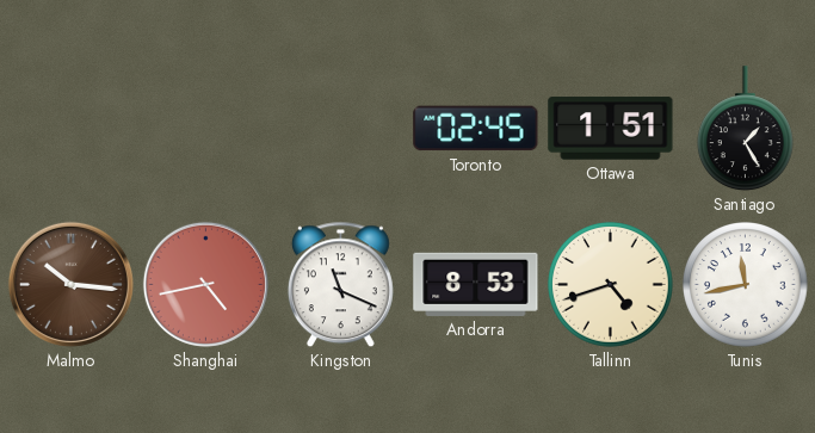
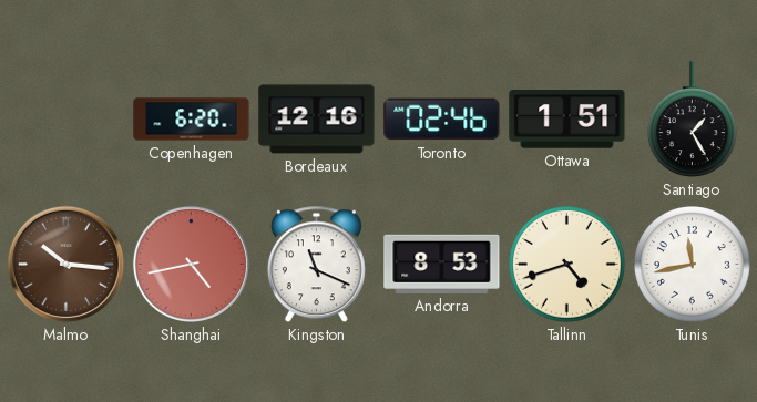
Copenhagen: none -> 6:20
Bordeaux: none -> 12:16
Toronto: 02:45 -> 02:46
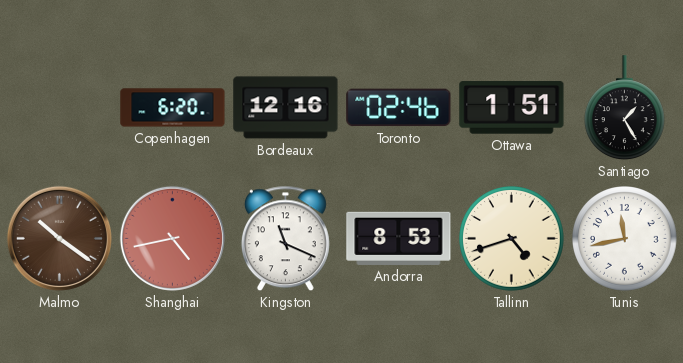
Malmo: 10:16 -> 10:21
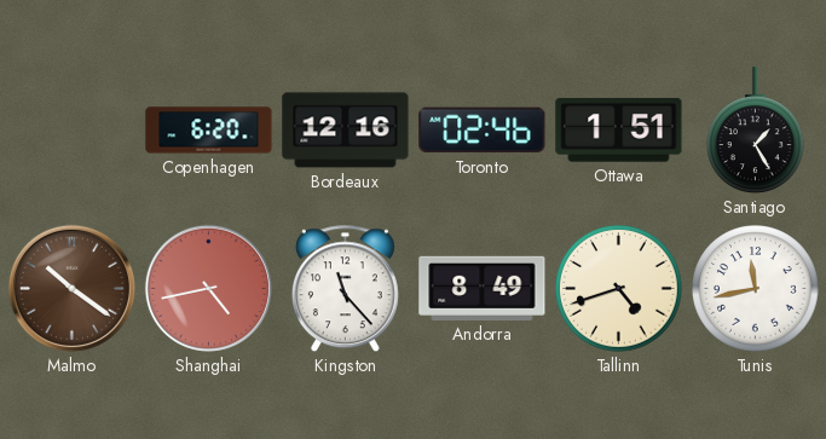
Kingston: 11:19 -> 11:23
Andorra: 8:53 -> 8:49
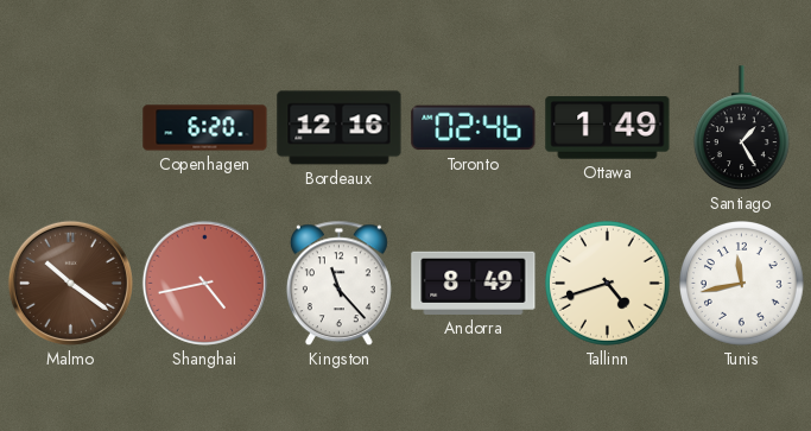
Ottawa: 1:51 -> 1:49
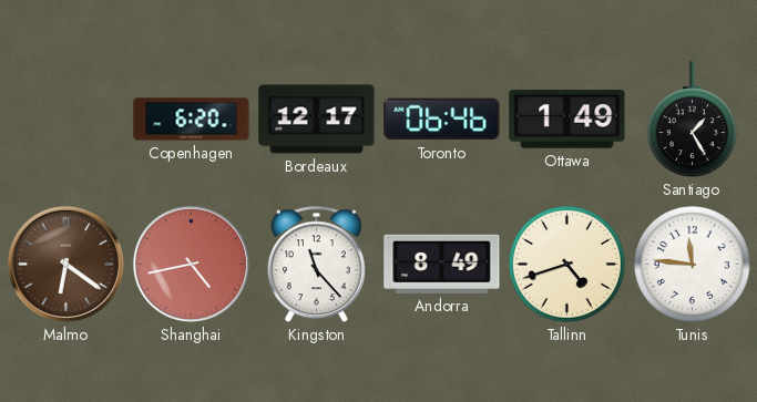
Bordeaux: 12:16 -> 12:17
Toronto: 02:46 -> 06:46
Malmo: 10:21 -> 6:21
Tunis: 11:43 -> 11:46
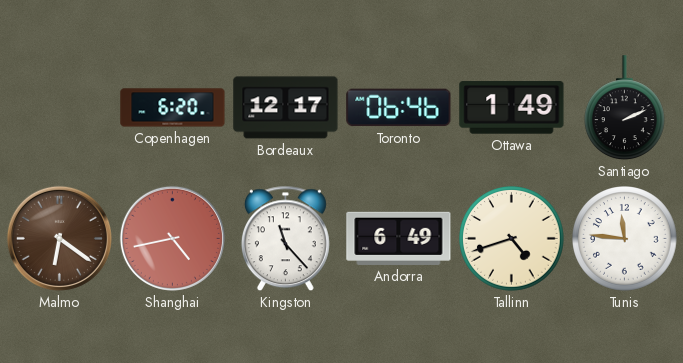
Santiago: 1:25 -> 2:11
Andorra: 8:49 -> 6:49
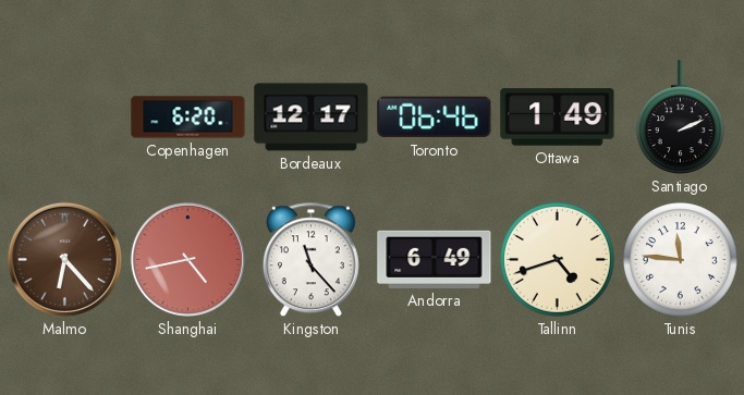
Malmo: 6:21 -> 6:23
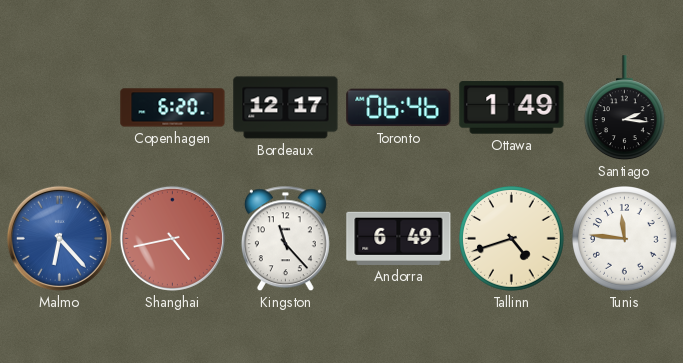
Santiago: 2:11 -> 2:16
Malmo dial: brown -> blue
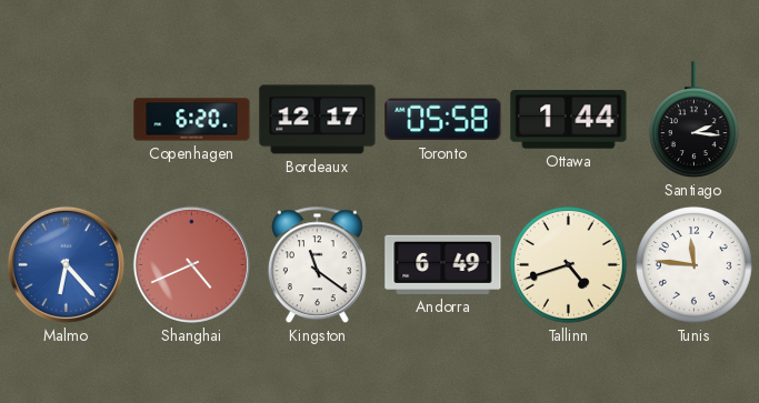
Toronto: 06:46 -> 05:58
Ottawa: 1:49 -> 1:44
Shanghai: 4:43 -> 4:41
Kingston: 11:23 -> 11:21
